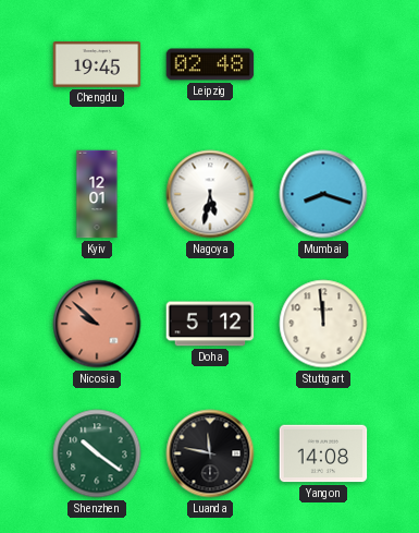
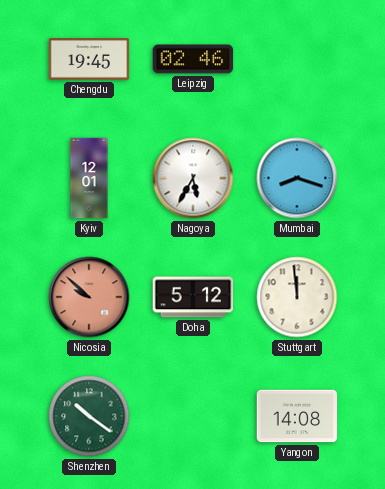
Leipzig: 02:48 -> 02:46
Nagoya: 5:32 -> 5:35
Luanda: 11:47 -> none
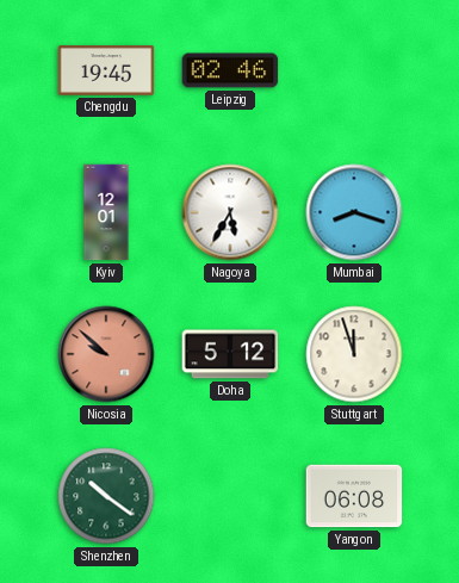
Stuttgart: 11:59 -> 11:57
Yangon: 14:08 -> 06:08
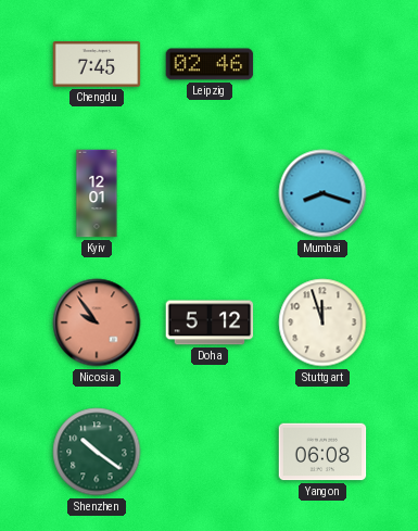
Chengdu: 19:45 -> 7:45
Nagoya: 5:35 -> none
Nicosia: 9:52 -> 9:54
